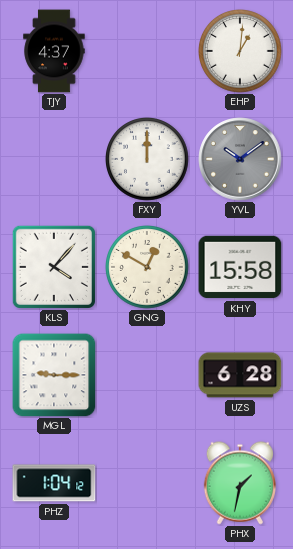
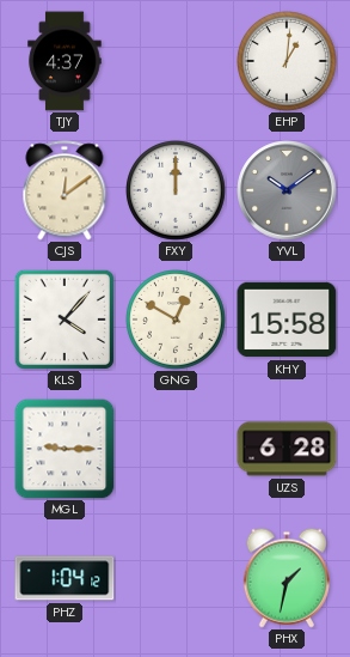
CJS: none -> 12:09
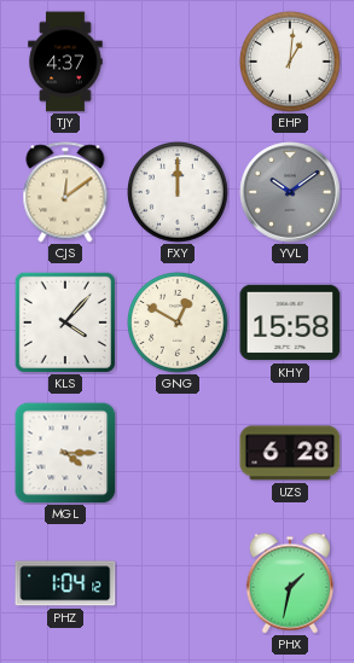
MGL: 9:15 -> 4:15
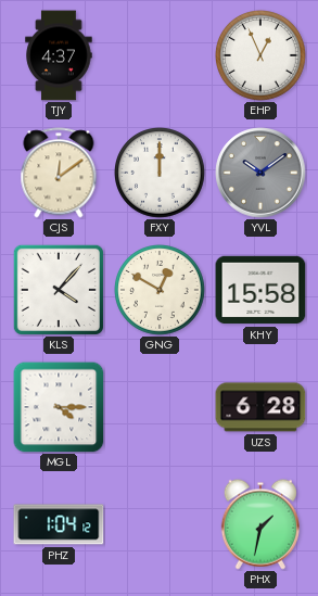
EHP: 1:01 -> 12:56
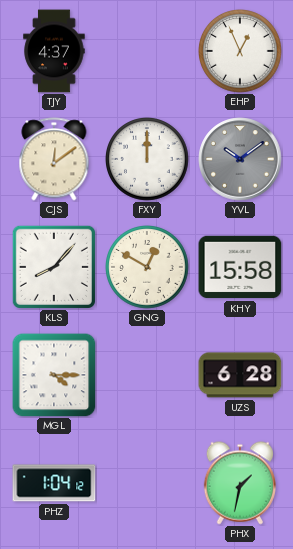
KLS: 4:07 -> 8:07
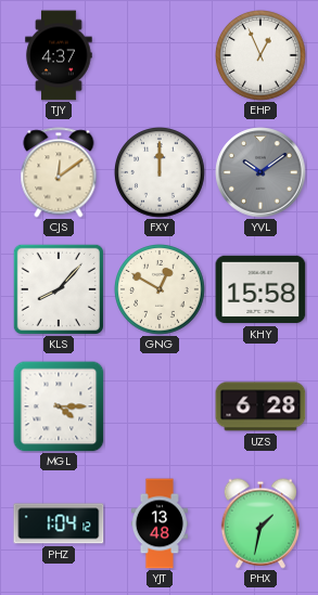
YJT: none -> 13:48
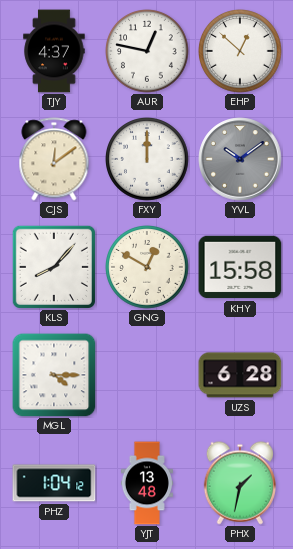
AUR: none -> 12:47
EHP: 12:56 -> 12:52
